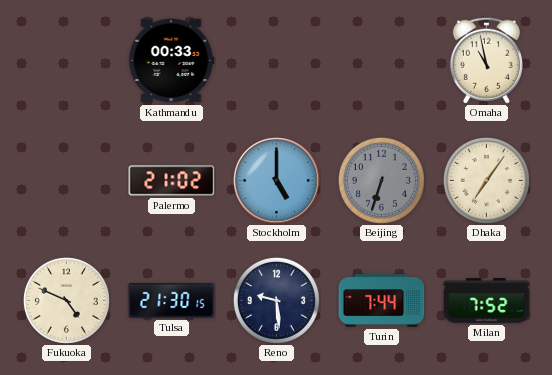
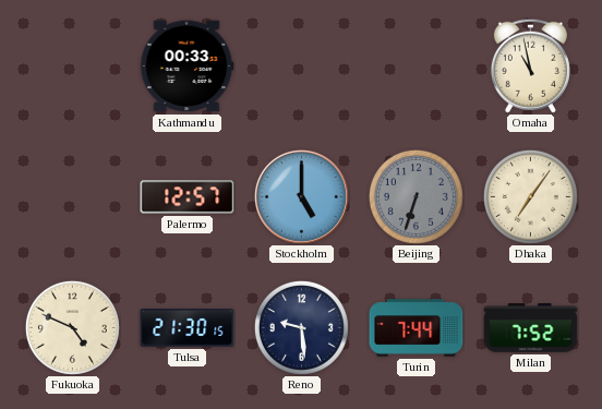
Palermo: 21:02 -> 12:57
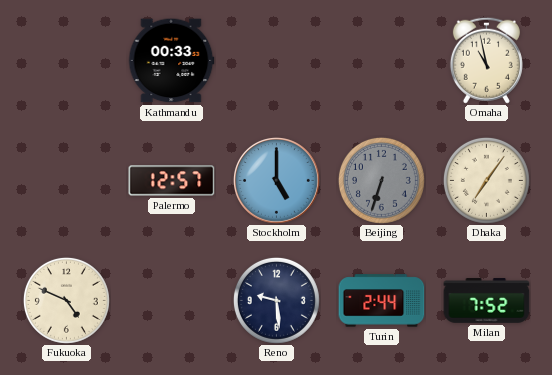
Tulsa: 21:30 -> none
Turin: 7:44 -> 2:44
